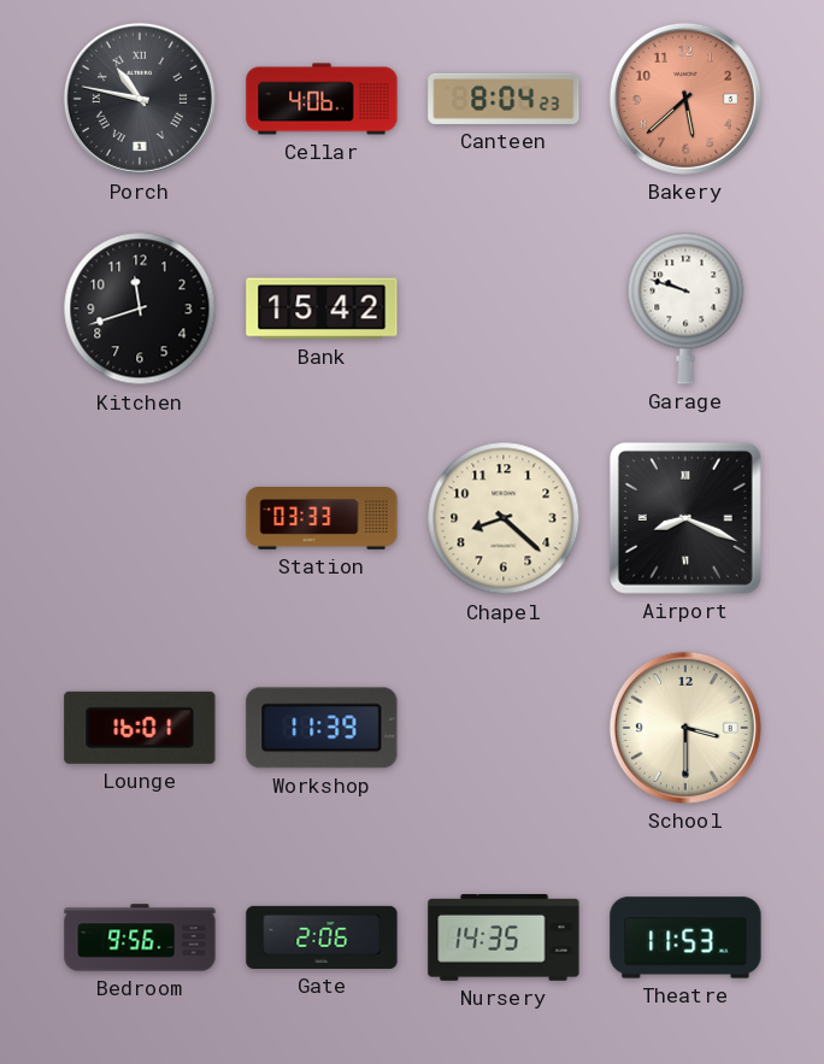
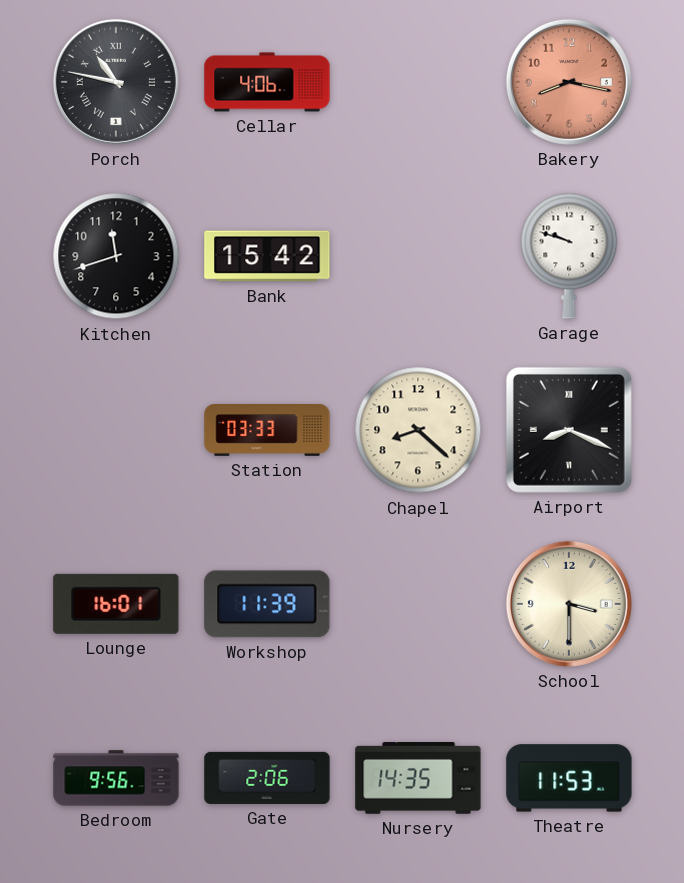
Canteen: 8:04 -> none
Bakery: 5:38 -> 8:17
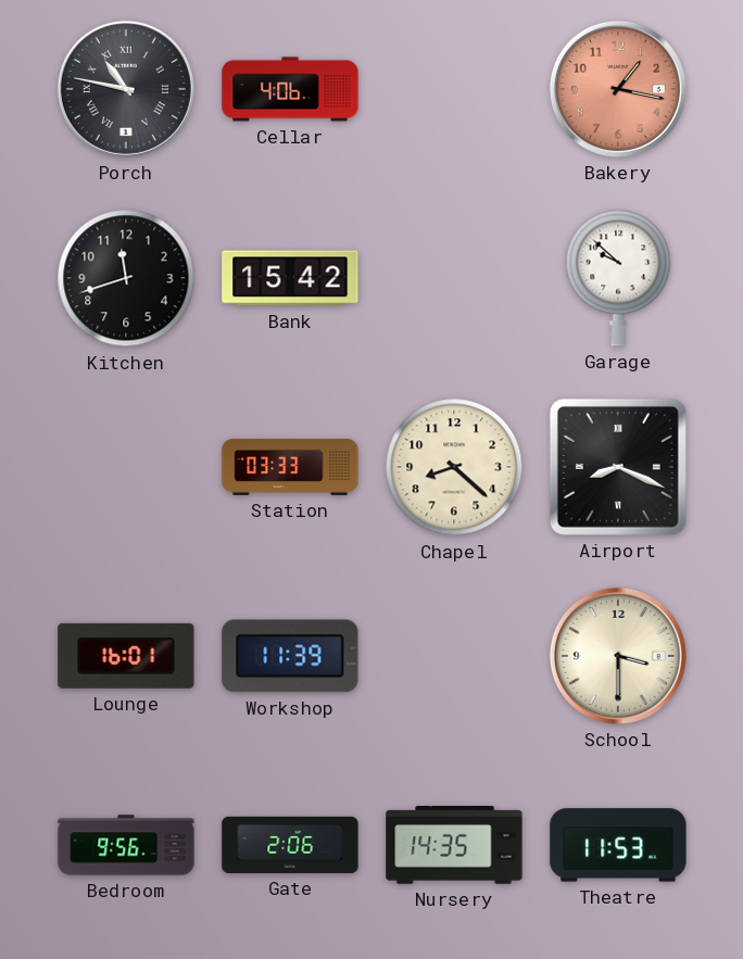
Bakery: 8:17 -> 1:17
Garage: 9:48 -> 9:52
